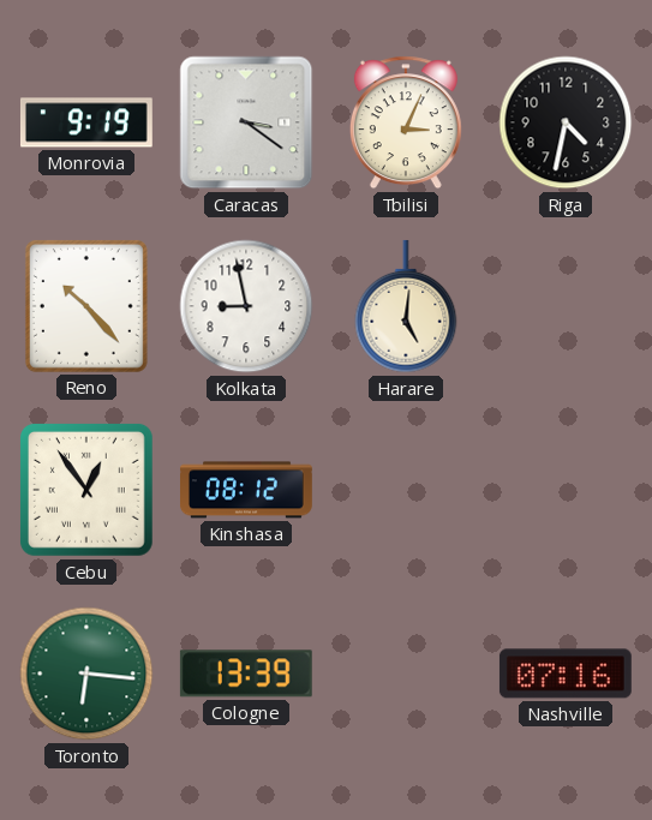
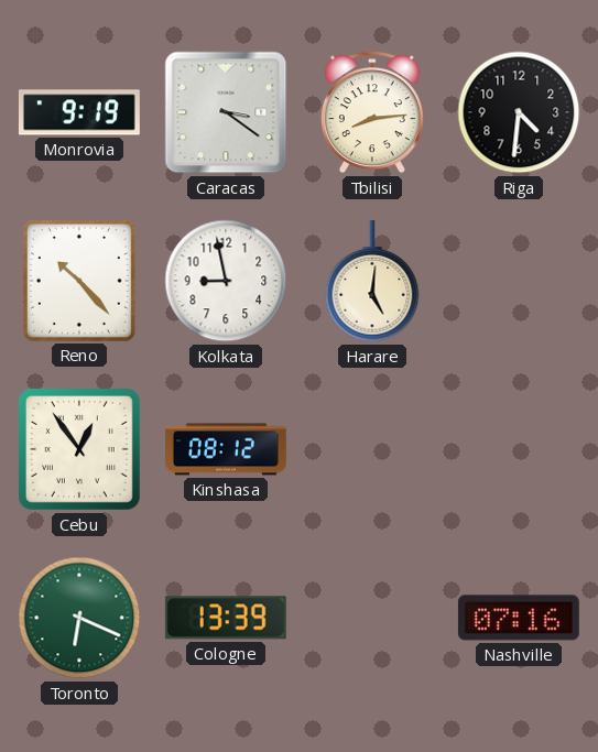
Tbilisi: 3:04 -> 8:14
Riga: 4:32 -> 4:31
Toronto: 6:16 -> 6:19
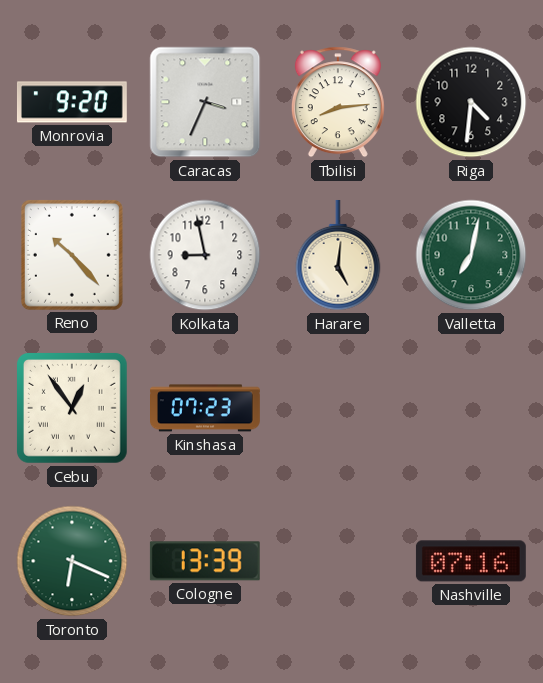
Monrovia: 9:19 -> 9:20
Caracas: 3:21 -> 3:34
Valletta: none -> 7:02
Kinshasa: 08:12 -> 07:23
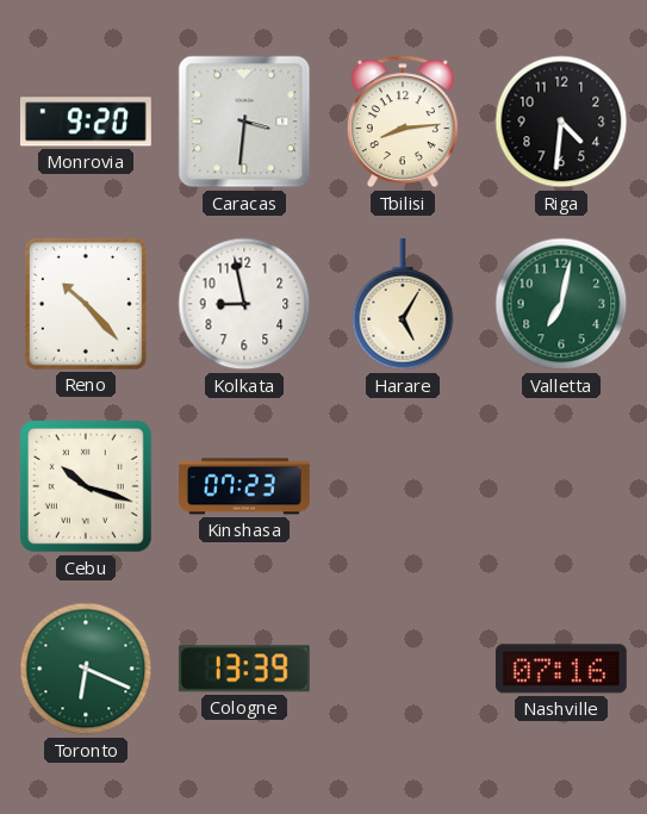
Caracas: 3:34 -> 3:31
Harare: 5:01 -> 5:05
Cebu: 12:54 -> 10:18
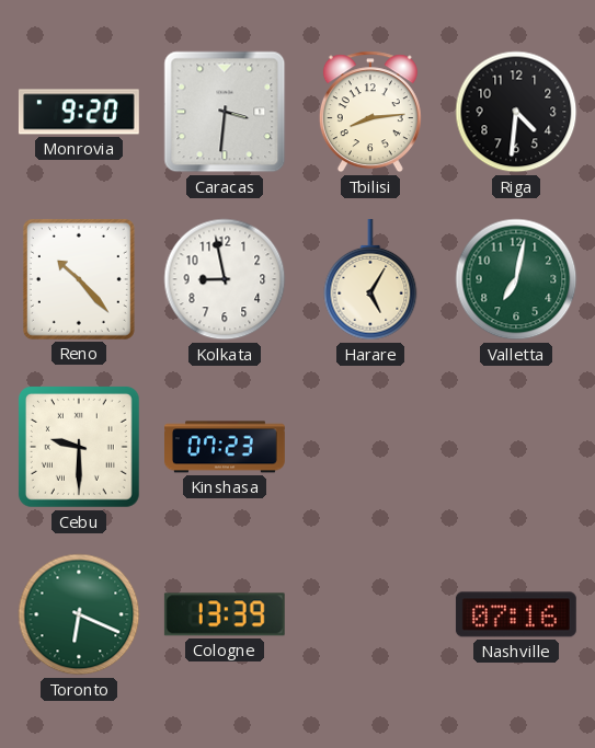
Cebu: 10:18 -> 9:30
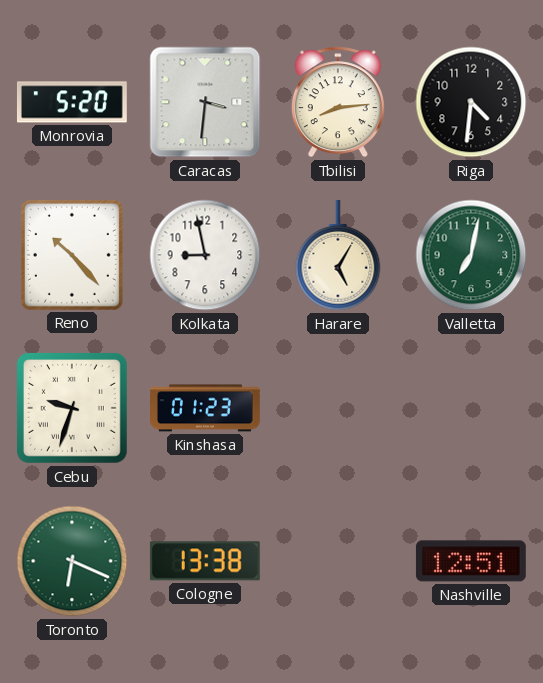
Monrovia: 9:20 -> 5:20
Cebu: 9:30 -> 9:33
Kinshasa: 07:23 -> 01:23
Cologne: 13:39 -> 13:38
Nashville: 07:16 -> 12:51
